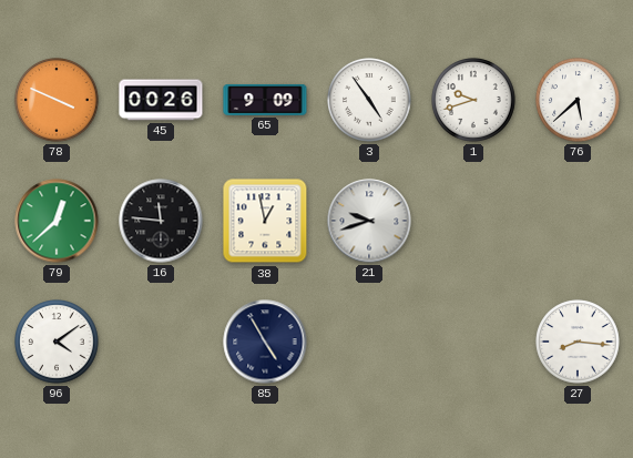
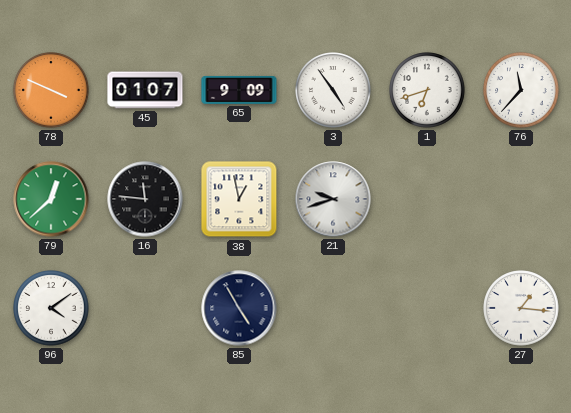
45: 00:26 -> 01:07
1: 9:42 -> 6:42
76: 5:38 -> 11:37
27: 8:16 -> 1:16
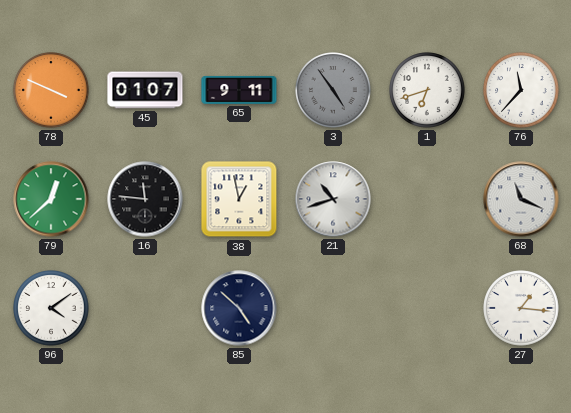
65: 9:09 -> 9:11
3 dial: white -> grey
21: 9:42 -> 10:42
68: none -> 11:19
85: 4:55 -> 4:52
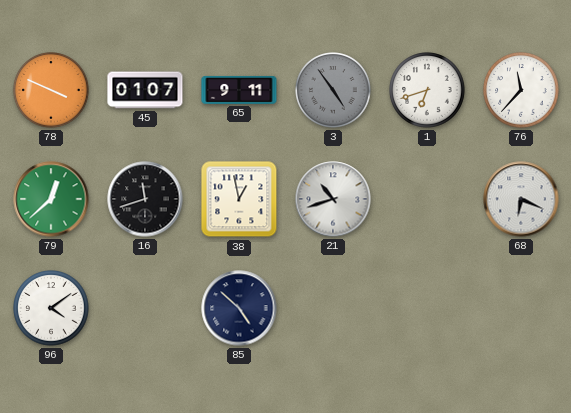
16: 11:46 -> 11:42
68: 11:19 -> 6:19
27: 1:16 -> none
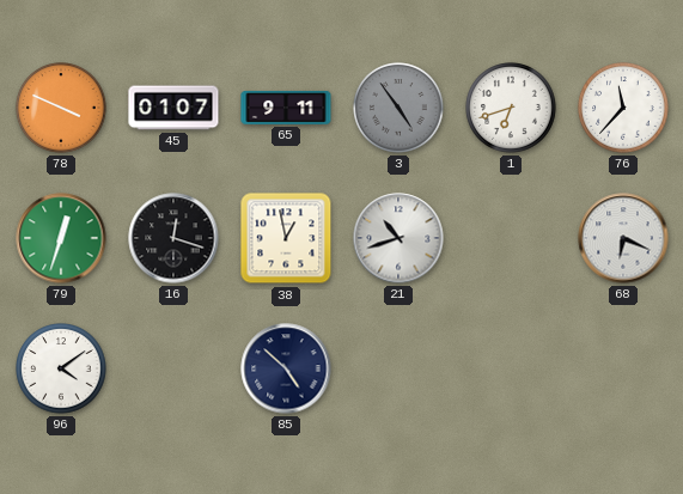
79: 12:38 -> 12:33
16: 11:42 -> 12:18
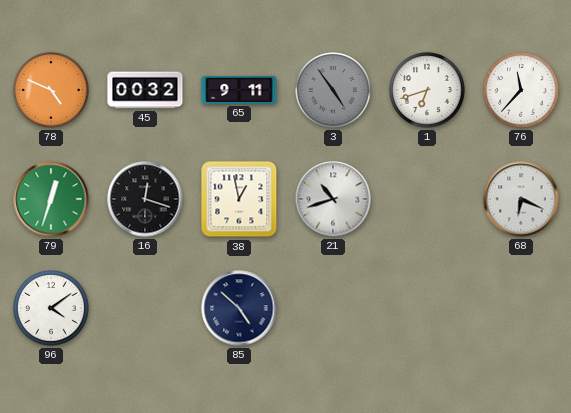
78: 3:49 -> 4:49
45: 01:07 -> 00:32
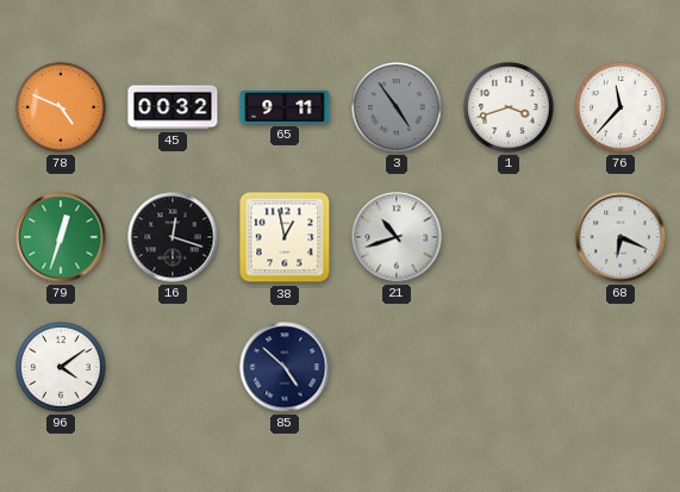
1: 6:42 -> 3:42
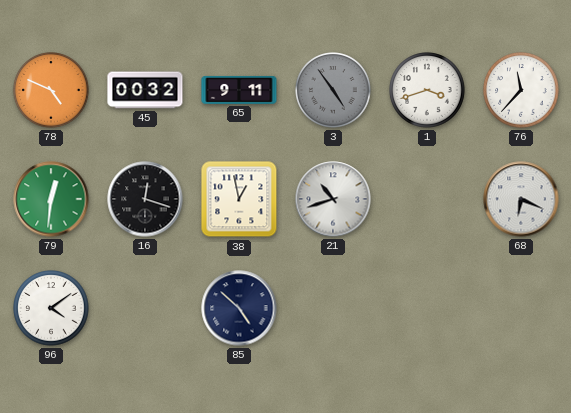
79: 12:33 -> 12:31
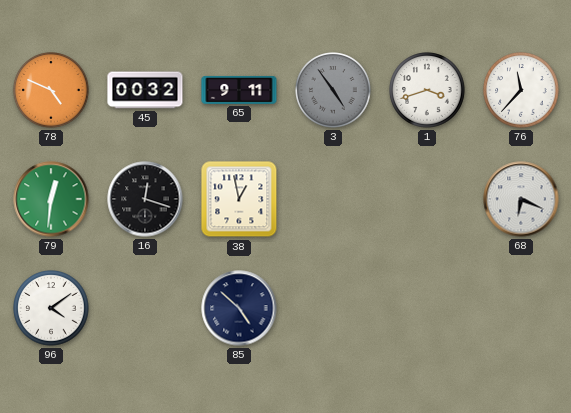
21: 10:42 -> none
